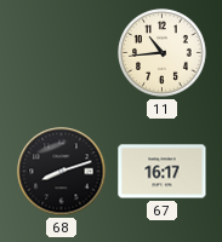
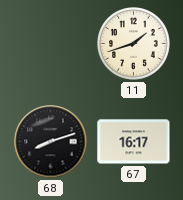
11: 10:44 -> 1:42
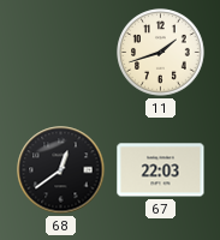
68: 8:12 -> 12:39
67: 16:17 -> 22:03
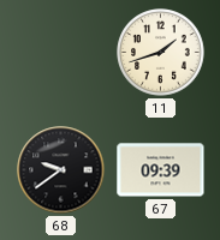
68: 12:39 -> 9:39
67: 22:03 -> 09:39
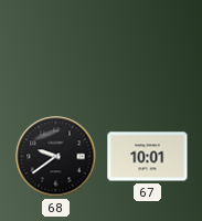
11: 1:42 -> none
67: 09:39 -> 10:01
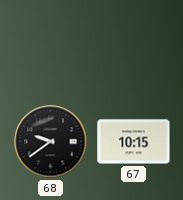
67: 10:01 -> 10:15
